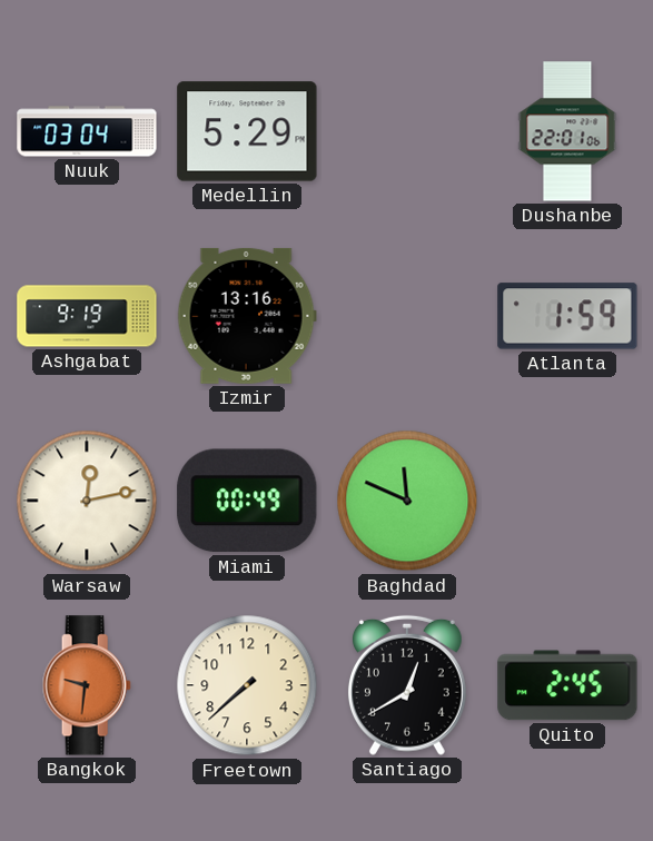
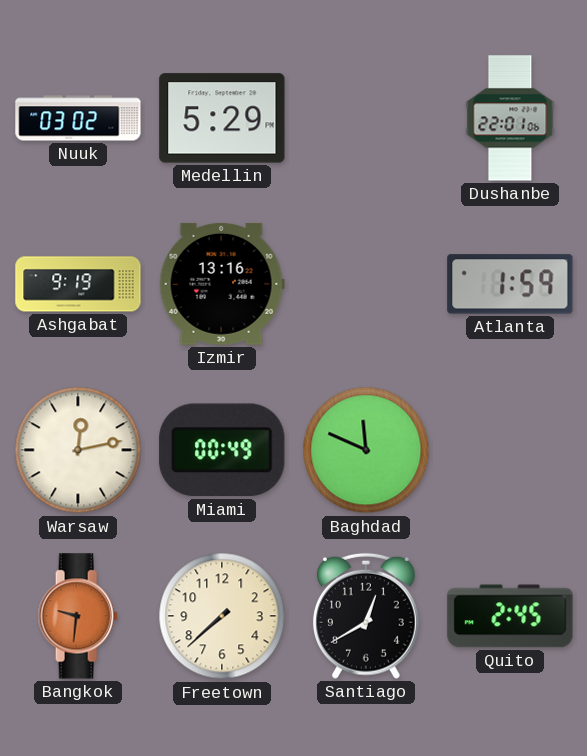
Nuuk: 03:04 -> 03:02
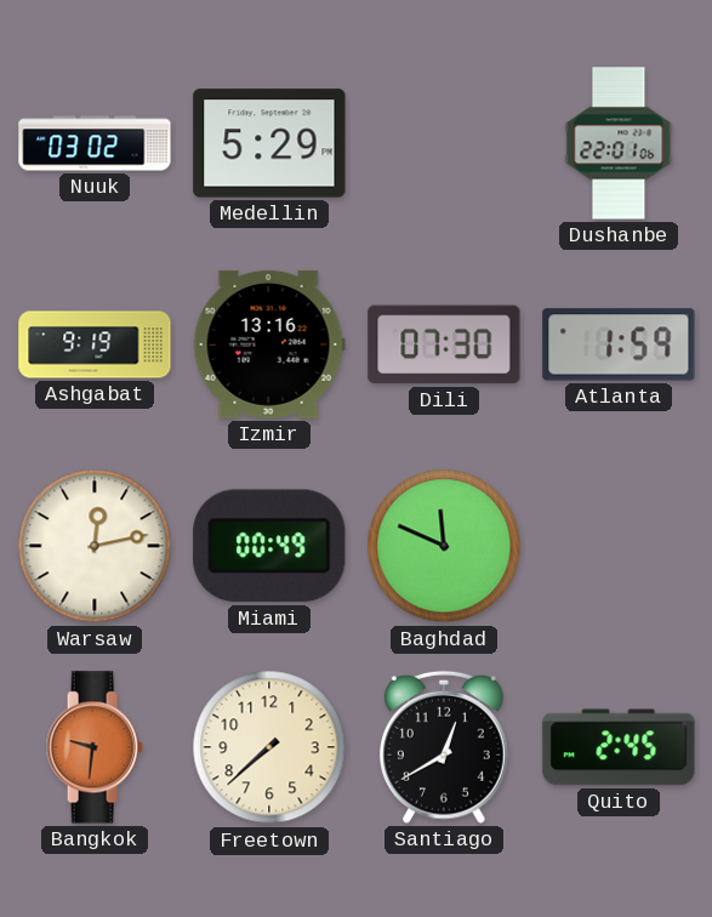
Dili: none -> 07:30
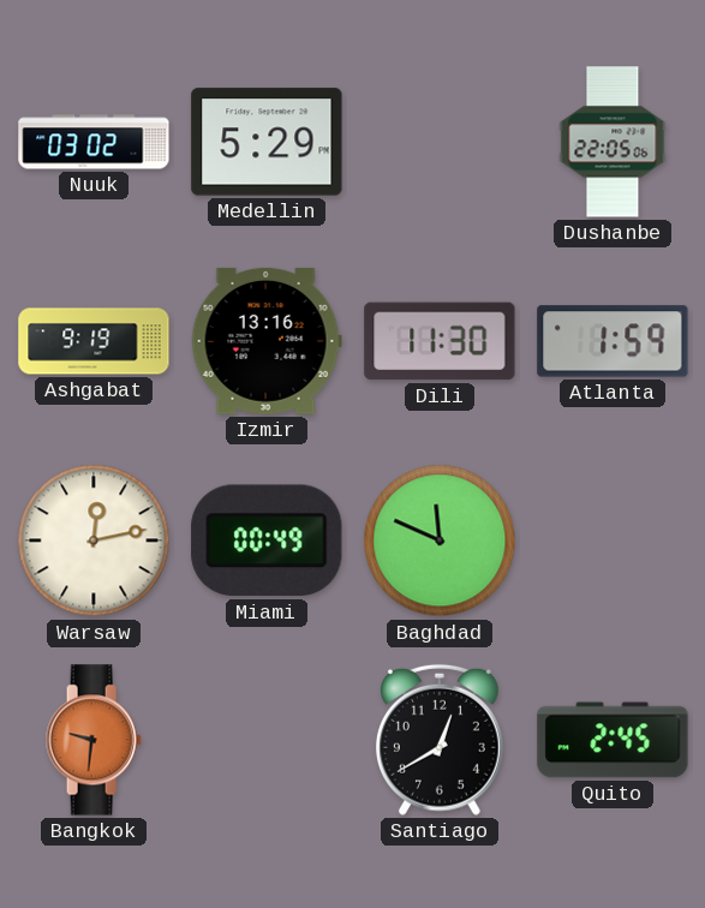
Dushanbe: 22:01 -> 22:05
Dili: 07:30 -> 11:30
Freetown: 7:38 -> none
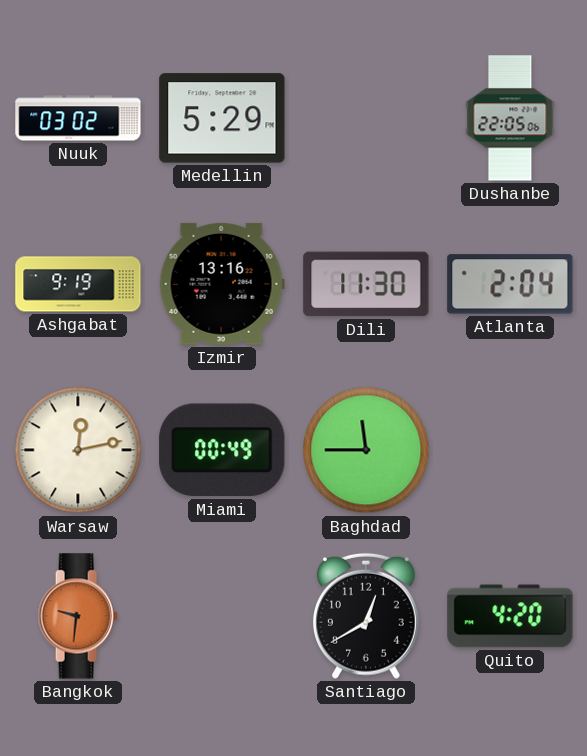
Atlanta: 1:59 -> 2:04
Baghdad: 11:49 -> 11:45
Quito: 2:45 -> 4:20
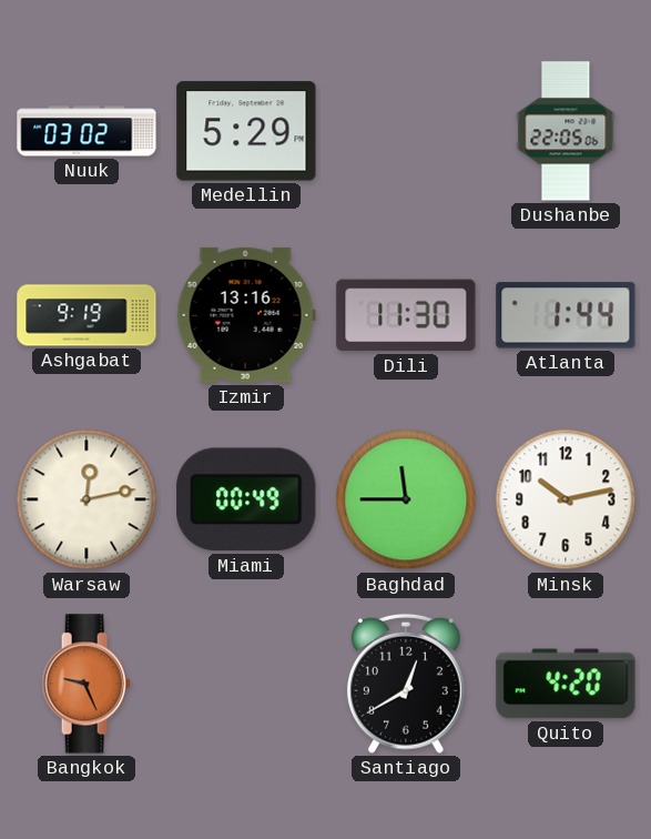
Atlanta: 2:04 -> 1:44
Minsk: none -> 10:13
Bangkok: 9:31 -> 9:26
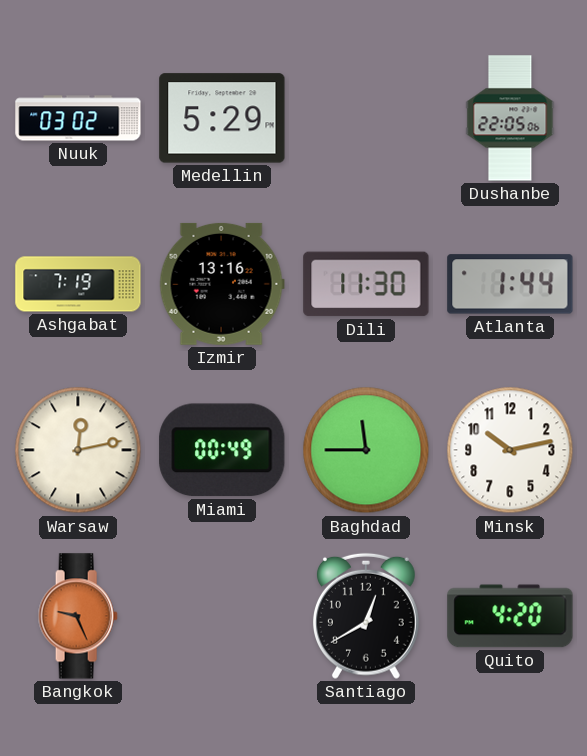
Ashgabat: 9:19 -> 7:19
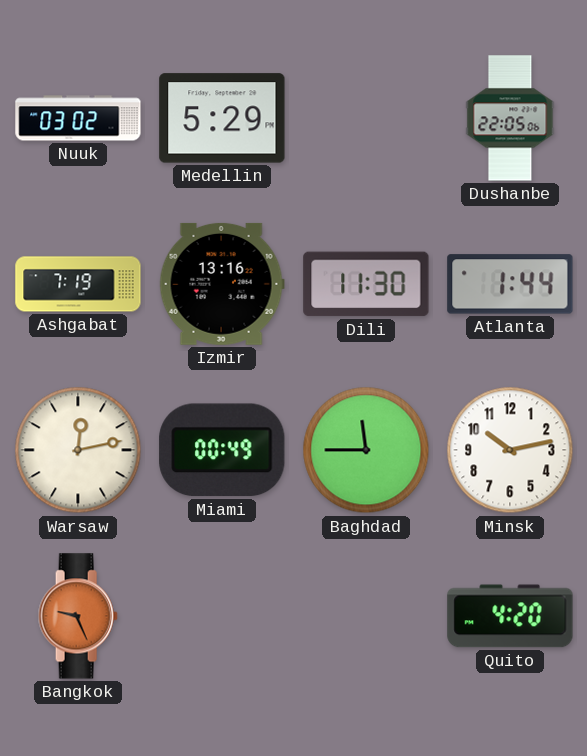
Santiago: 12:40 -> none
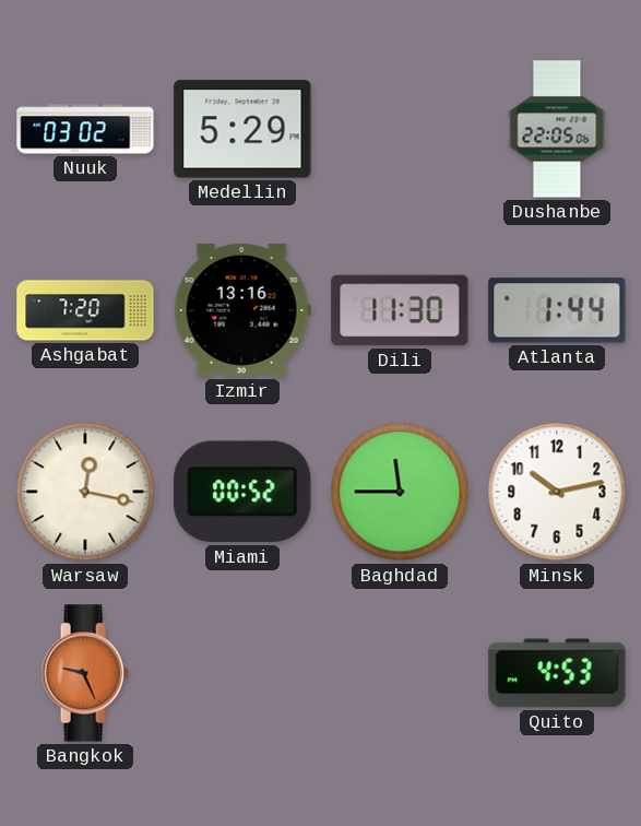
Ashgabat: 7:19 -> 7:20
Warsaw: 12:13 -> 12:17
Miami: 00:49 -> 00:52
Quito: 4:20 -> 4:53
